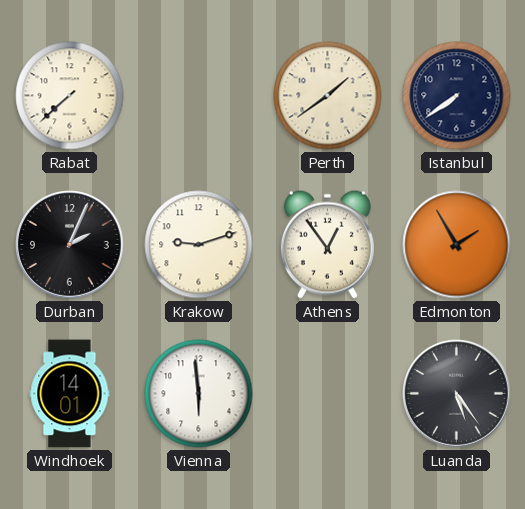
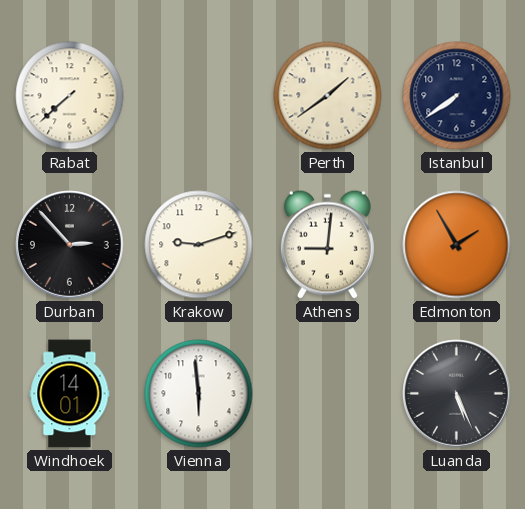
Durban: 2:04 -> 2:53
Athens: 12:54 -> 9:01
Luanda: 5:24 -> 5:26
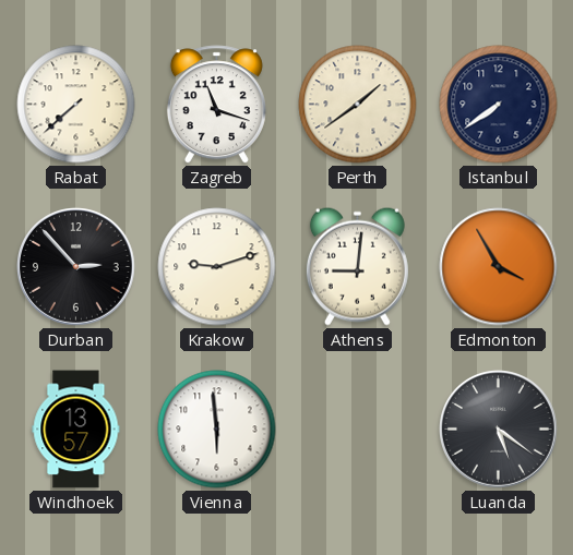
Zagreb: none -> 11:18
Edmonton: 1:55 -> 3:55
Windhoek: 14:01 -> 13:57
Luanda: 5:26 -> 5:21
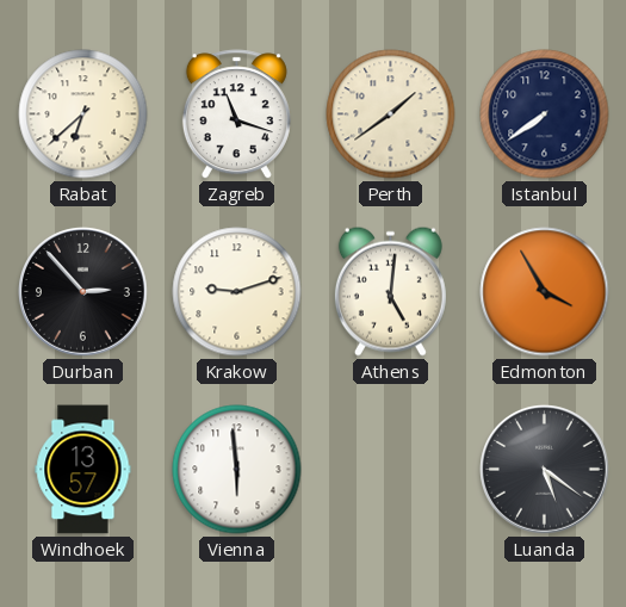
Rabat: 7:38 -> 6:38
Athens: 9:01 -> 5:01
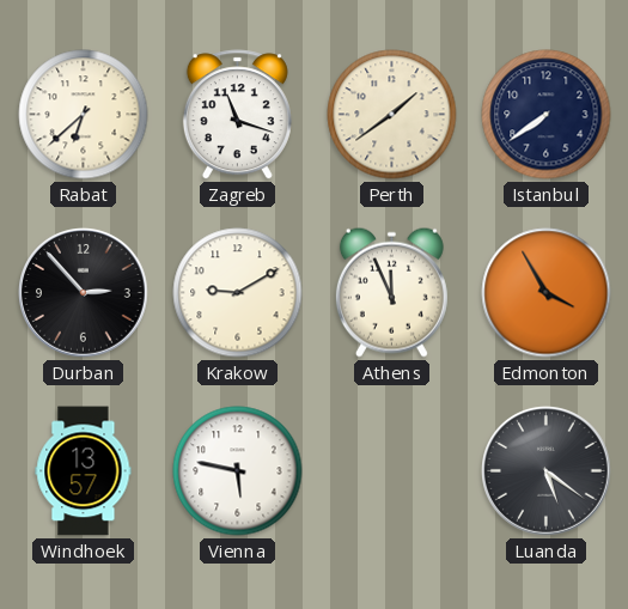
Krakow: 9:12 -> 9:10
Athens: 5:01 -> 11:56
Vienna: 5:59 -> 5:47
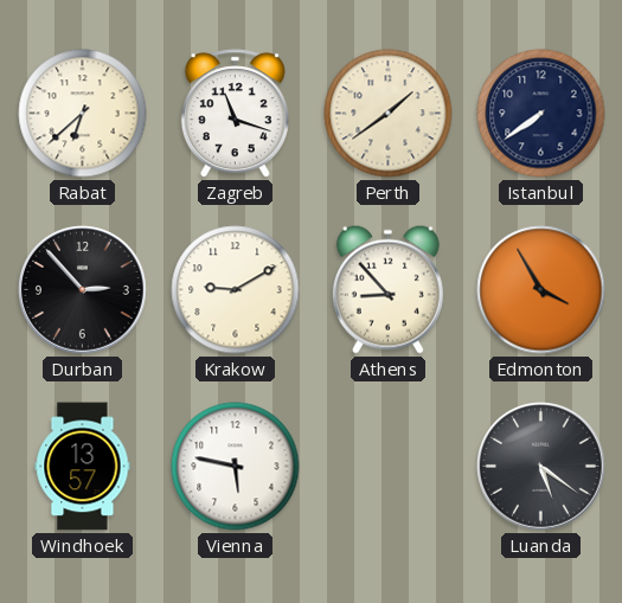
Athens: 11:56 -> 8:53
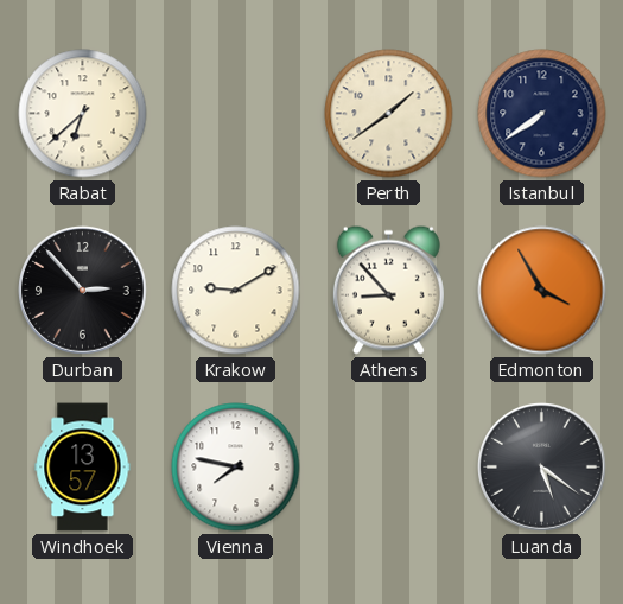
Zagreb: 11:18 -> none
Vienna: 5:47 -> 7:47
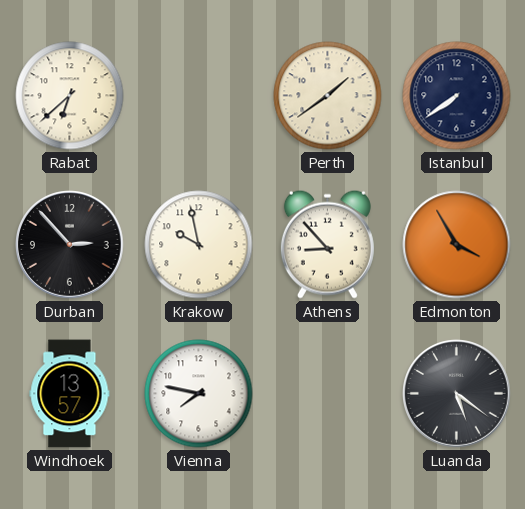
Krakow: 9:10 -> 9:58
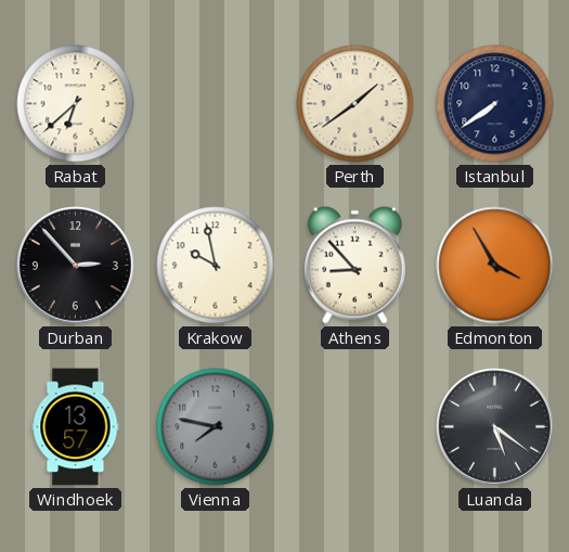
Vienna dial: white -> grey
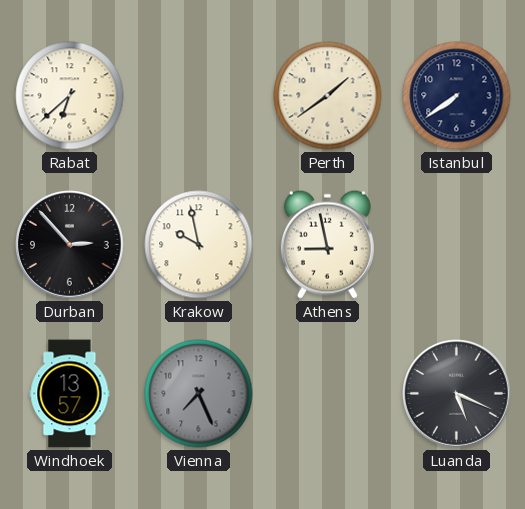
Athens: 8:53 -> 8:58
Edmonton: 3:55 -> none
Vienna: 7:47 -> 7:26
Luanda: 5:21 -> 5:19
